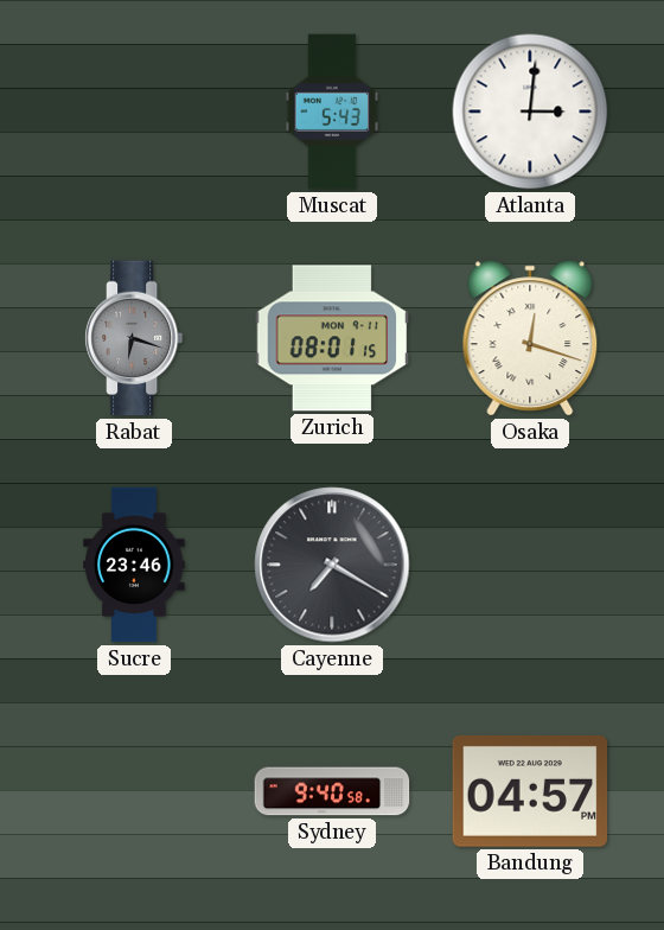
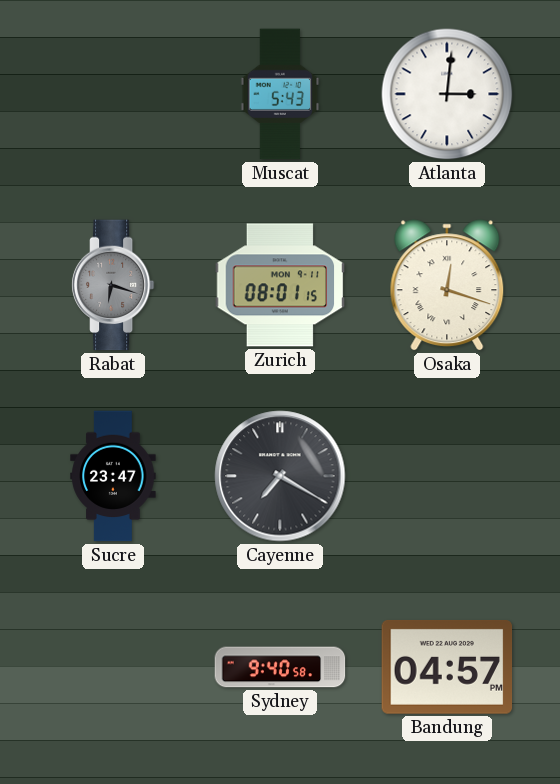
Sucre: 23:46 -> 23:47
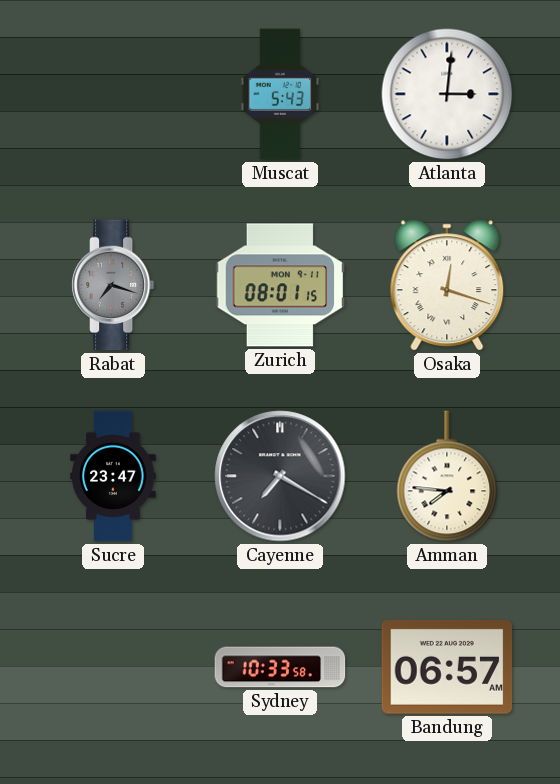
Rabat: 6:18 -> 7:18
Amman: none -> 7:46
Sydney: 9:40 -> 10:33
Bandung: 04:57 -> 06:57
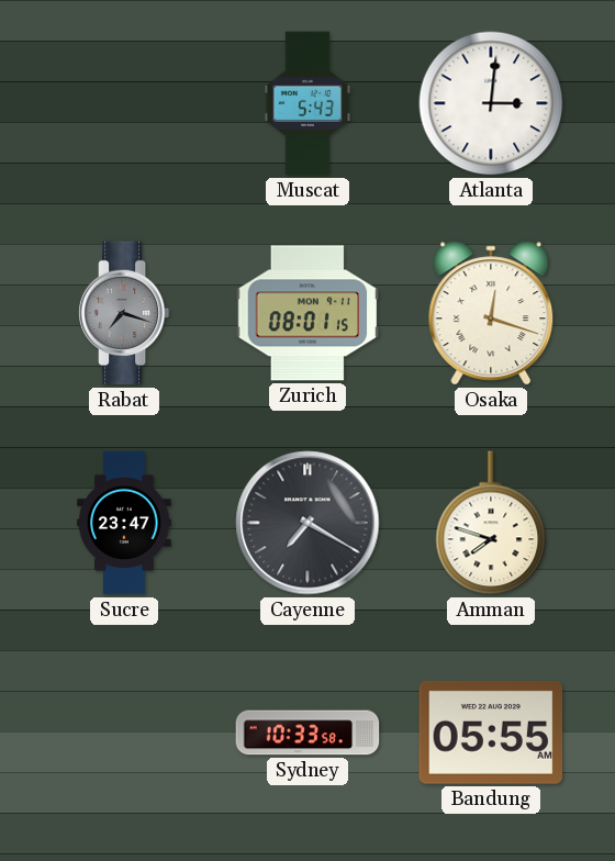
Amman: 7:46 -> 7:48
Bandung: 06:57 -> 05:55
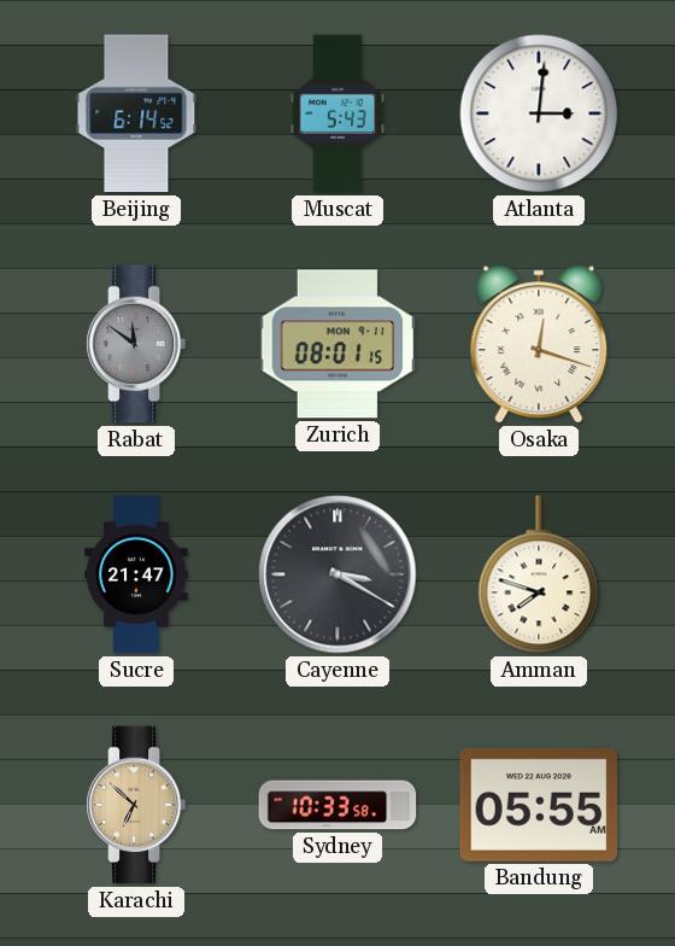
Beijing: none -> 6:14
Rabat: 7:18 -> 11:51
Sucre: 23:47 -> 21:47
Cayenne: 7:20 -> 3:20
Karachi: none -> 6:52
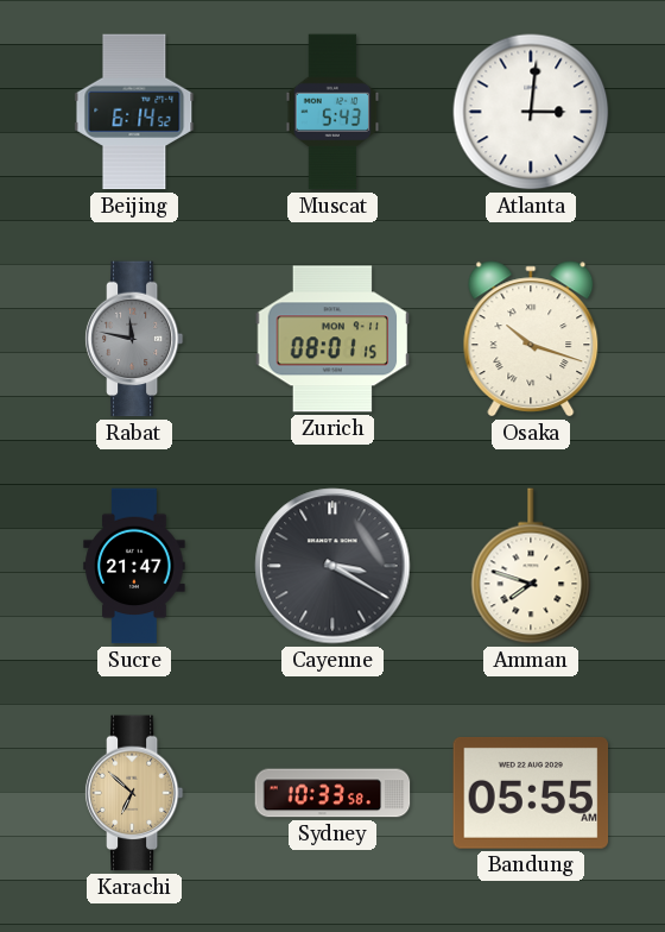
Rabat: 11:51 -> 11:47
Osaka: 12:18 -> 10:18
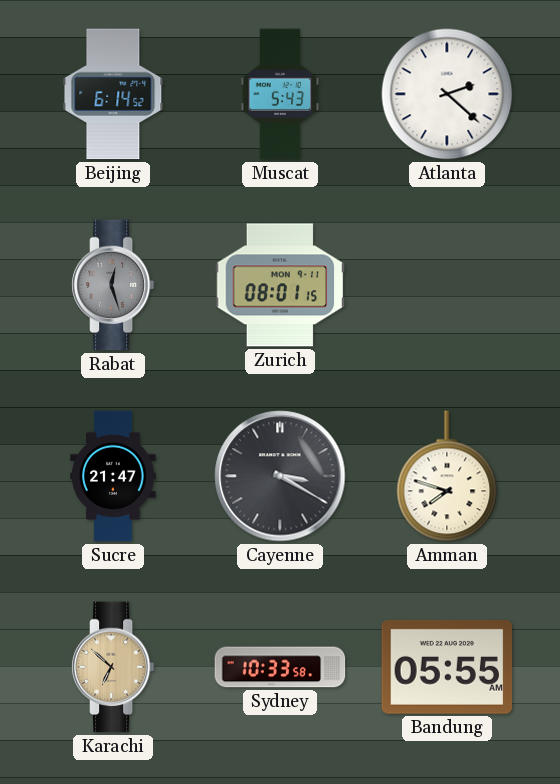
Atlanta: 3:01 -> 2:22
Rabat: 11:47 -> 12:27
Osaka: 10:18 -> none
